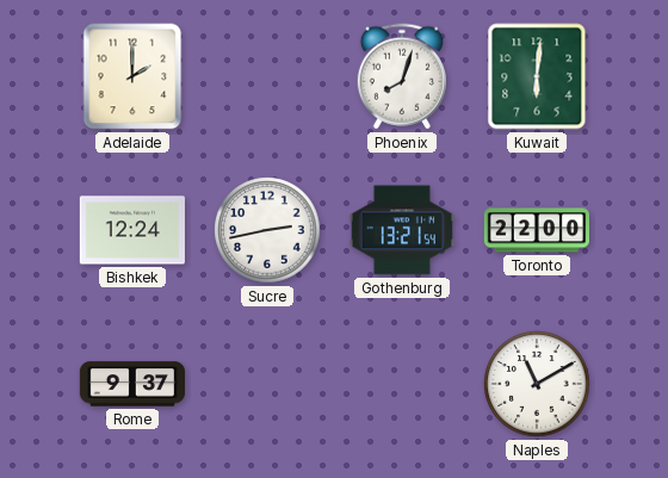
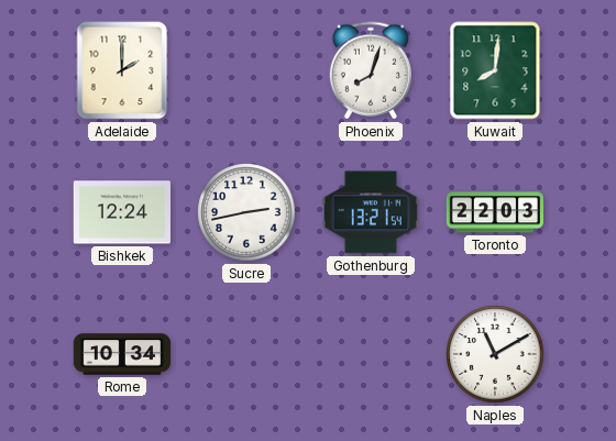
Kuwait: 6:01 -> 8:01
Toronto: 22:00 -> 22:03
Rome: 9:37 -> 10:34
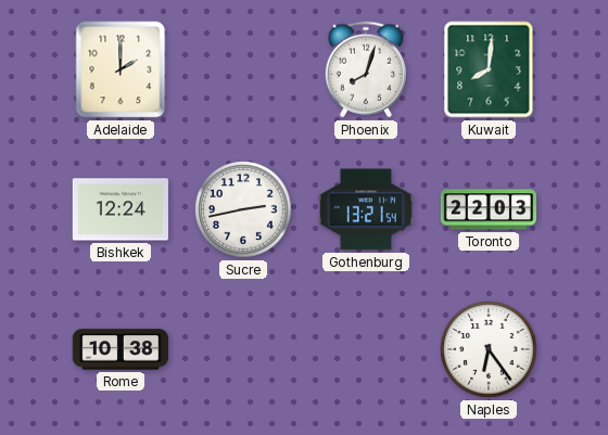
Rome: 10:34 -> 10:38
Naples: 11:10 -> 6:24
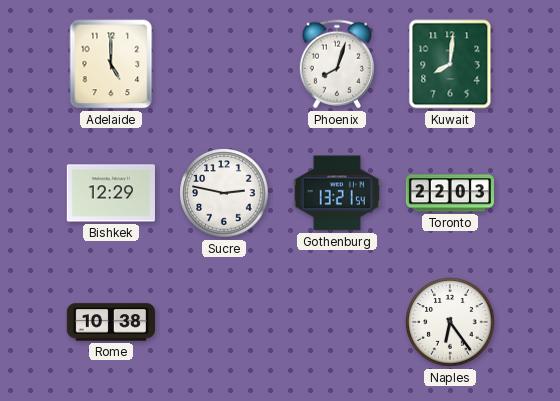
Adelaide: 2:00 -> 5:00
Bishkek: 12:24 -> 12:29
Sucre: 2:43 -> 2:47
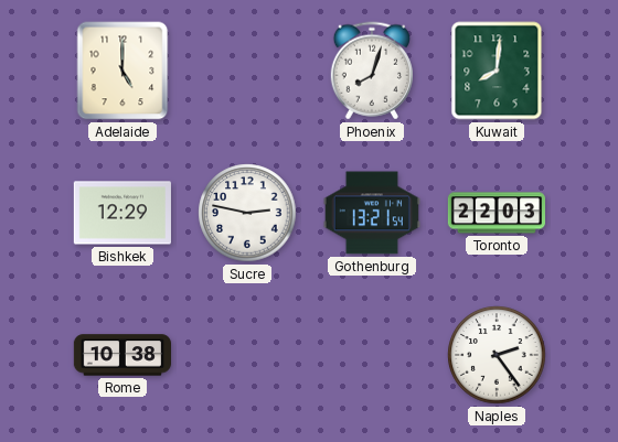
Naples: 6:24 -> 2:24
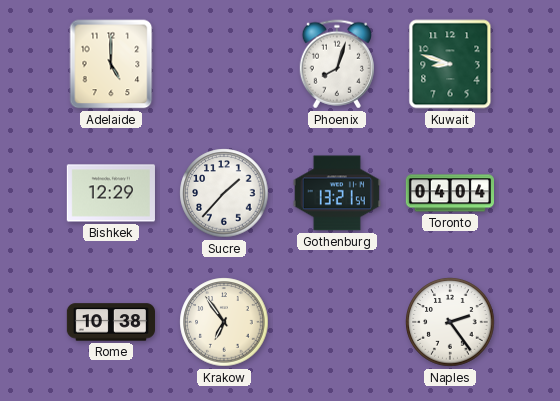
Kuwait: 8:01 -> 8:48
Sucre: 2:47 -> 1:37
Toronto: 22:03 -> 04:04
Krakow: none -> 6:54
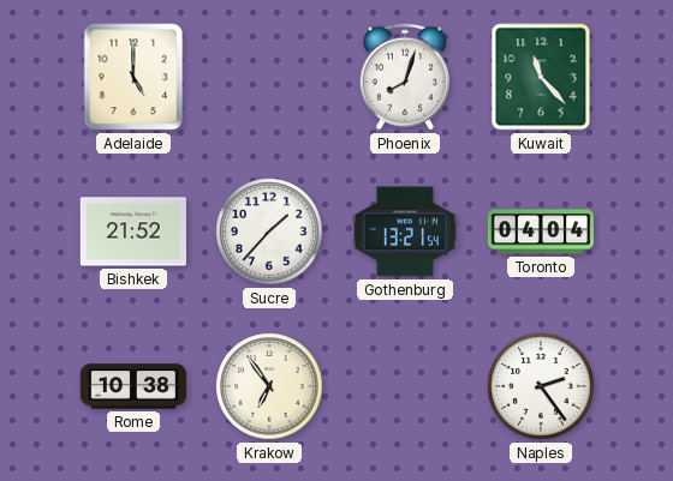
Kuwait: 8:48 -> 11:23
Bishkek: 12:29 -> 21:52
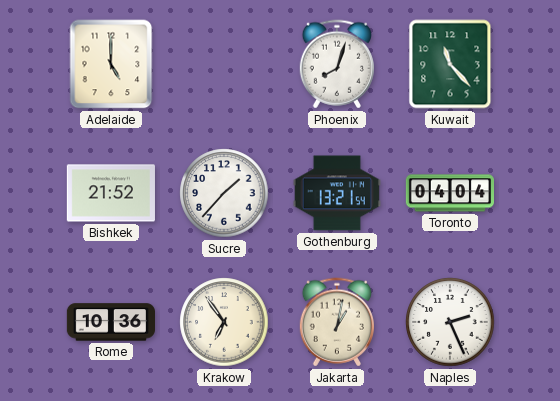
Rome: 10:38 -> 10:36
Jakarta: none -> 1:02
Naples: 2:24 -> 2:26
